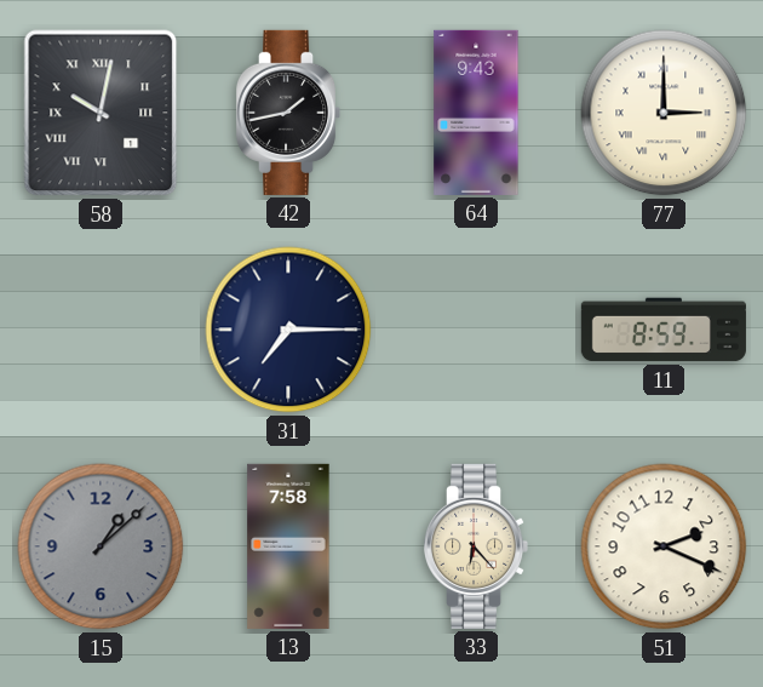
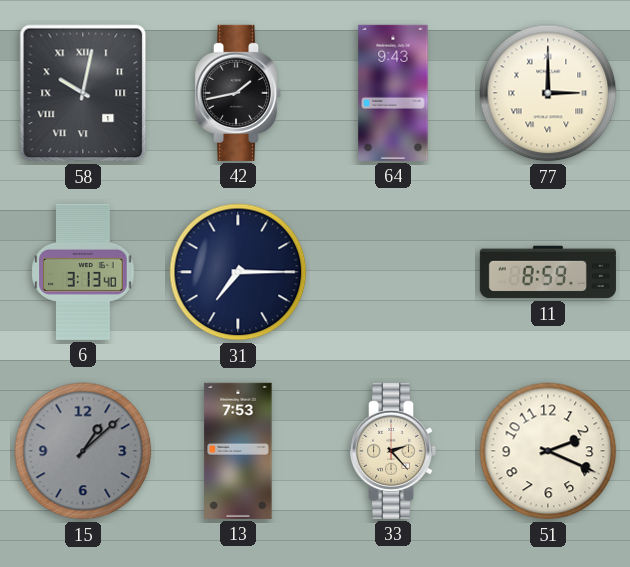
6: none -> 3:13
13: 7:58 -> 7:53
33: 6:23 -> 2:23
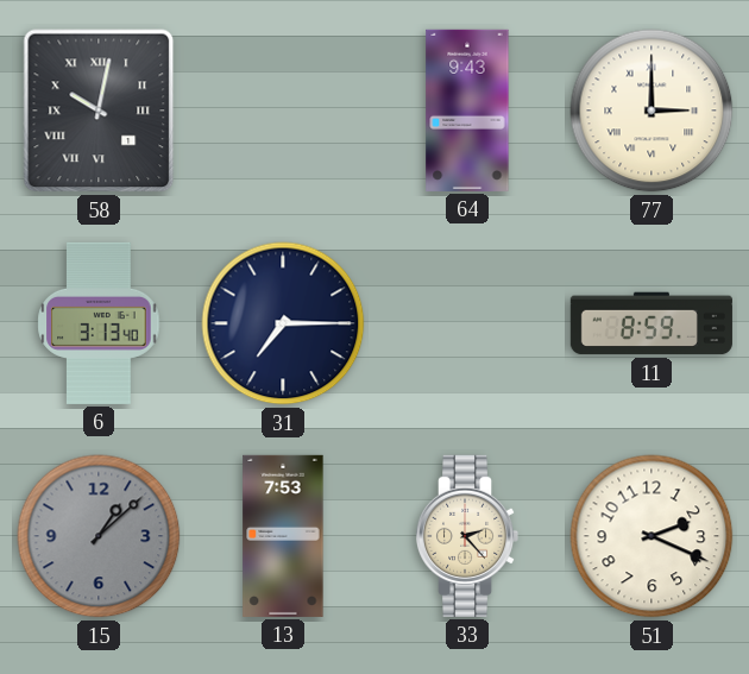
42: 1:43 -> none
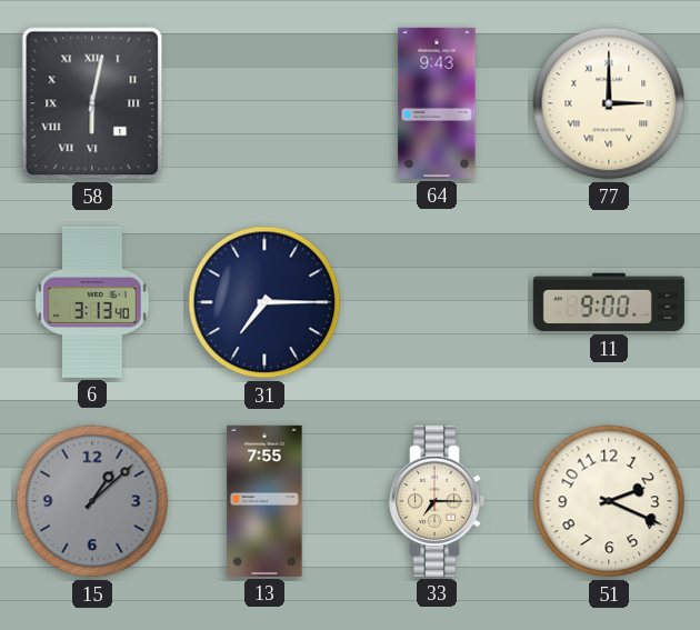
58: 10:02 -> 6:02
11: 8:59 -> 9:00
13: 7:53 -> 7:55
33: 2:23 -> 7:15
